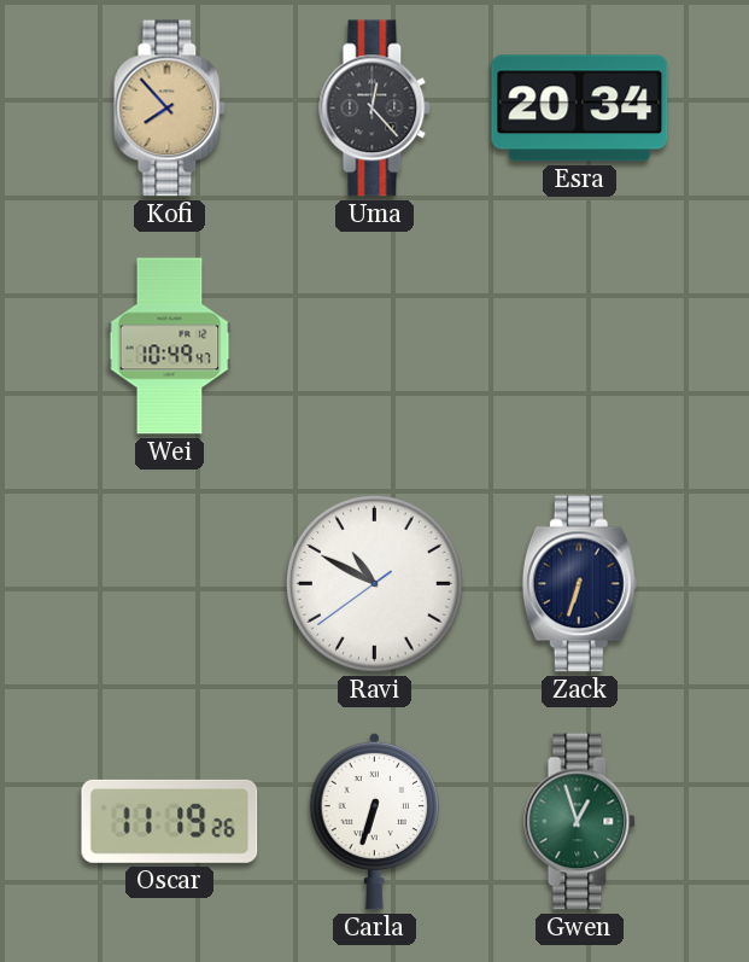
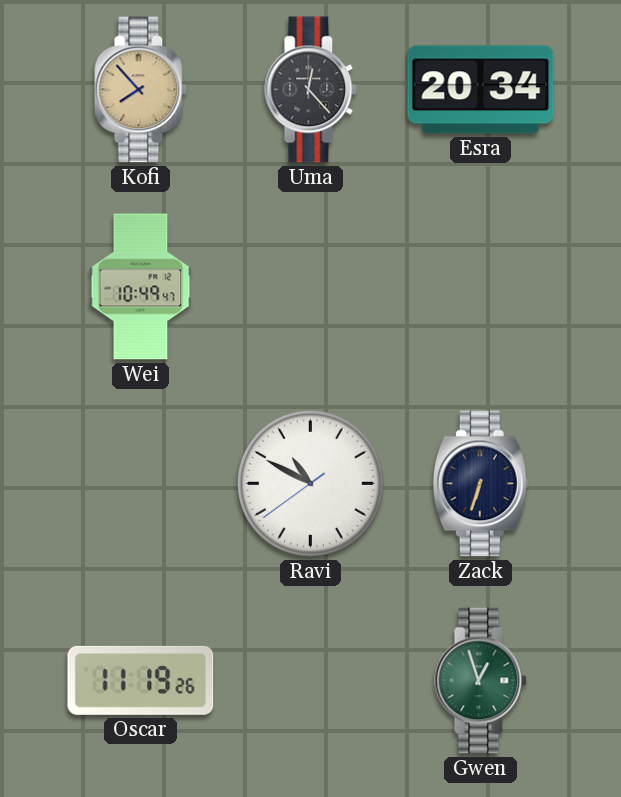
Carla: 6:33 -> none
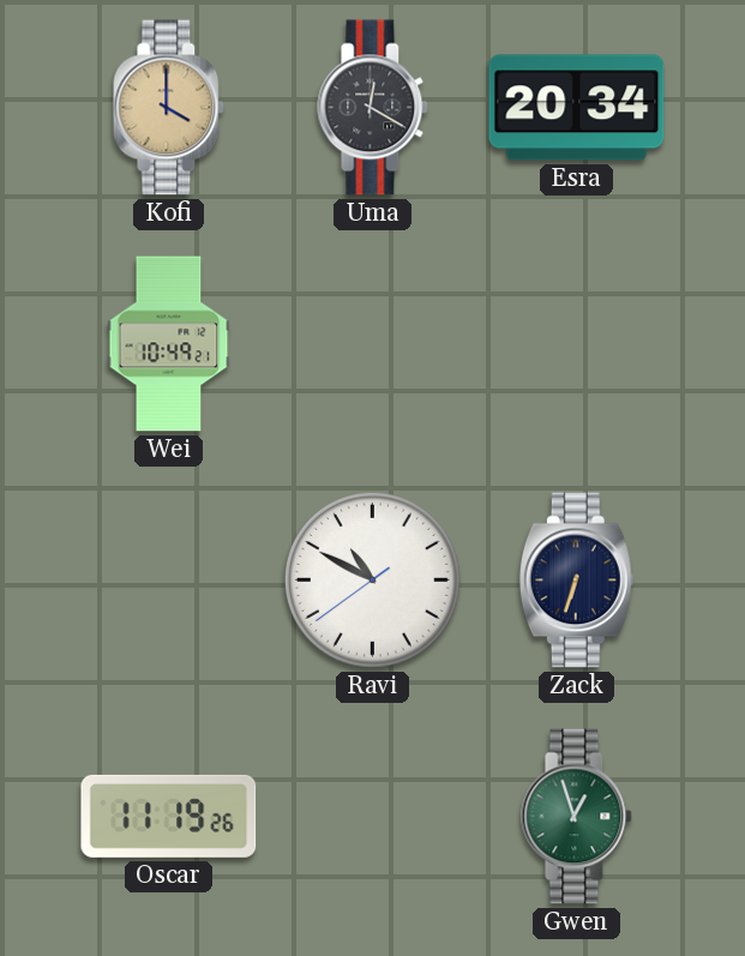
Kofi: 7:53 -> 4:00
Uma: 12:23 -> 12:20
Wei: 10:49:47 -> 10:49:21
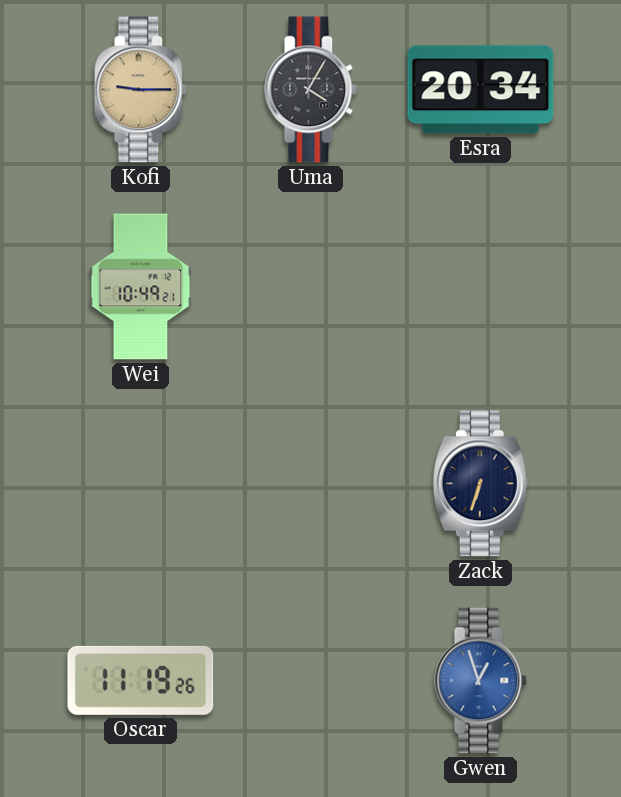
Kofi: 4:00 -> 9:15
Uma: 12:20 -> 4:05
Ravi: 10:49 -> none
Gwen dial: green -> blue
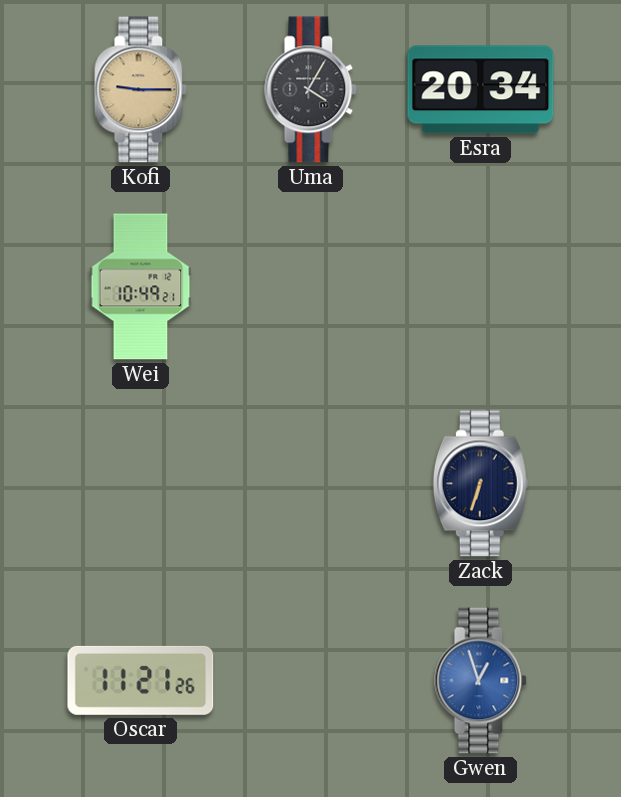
Oscar: 11:19 -> 11:21
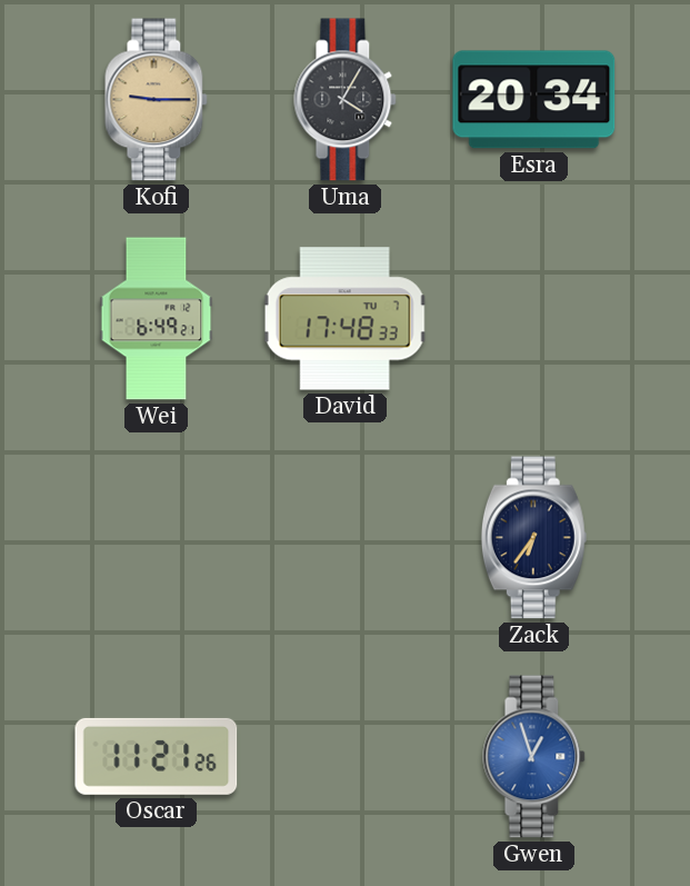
Wei: 10:49 -> 6:49
David: none -> 17:48
Zack: 6:33 -> 6:36
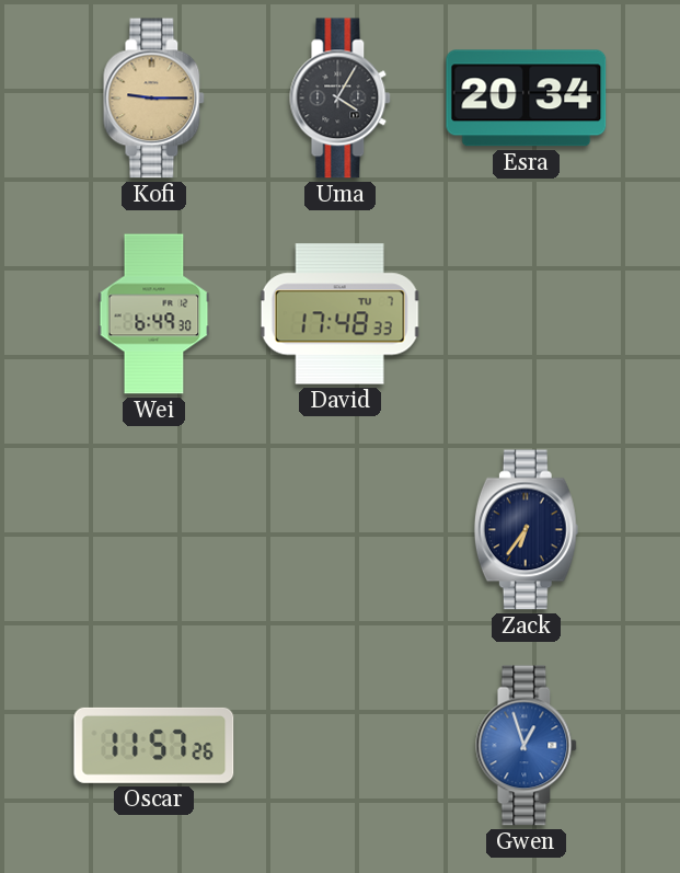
Wei: 6:49:21 -> 6:49:30
Oscar: 11:21 -> 11:57
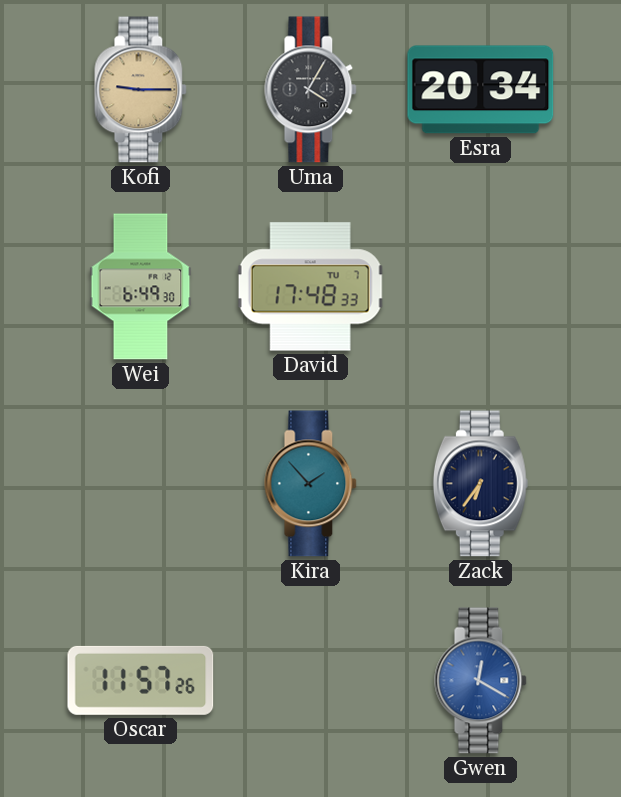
Kira: none -> 1:53
Gwen: 12:57 -> 12:20
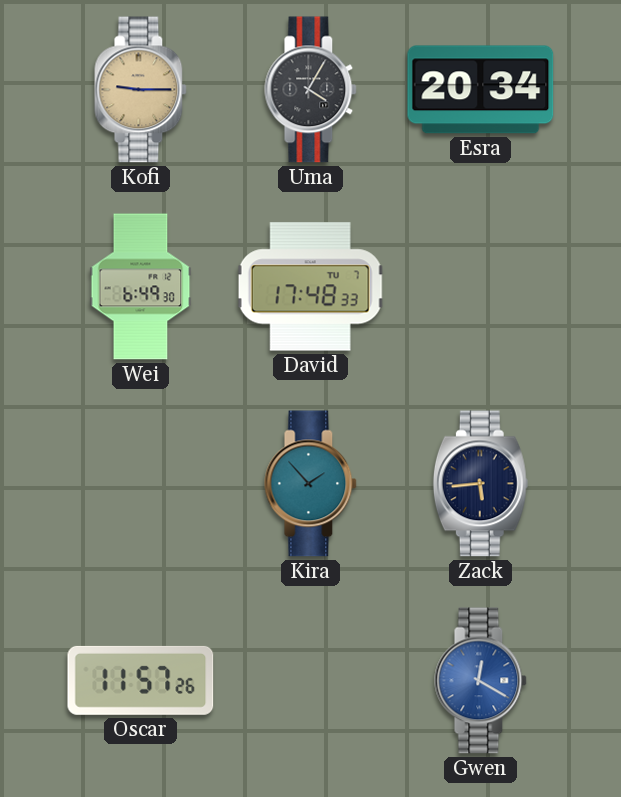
Zack: 6:36 -> 5:44
